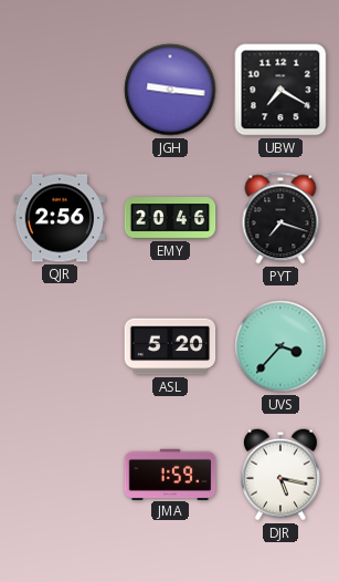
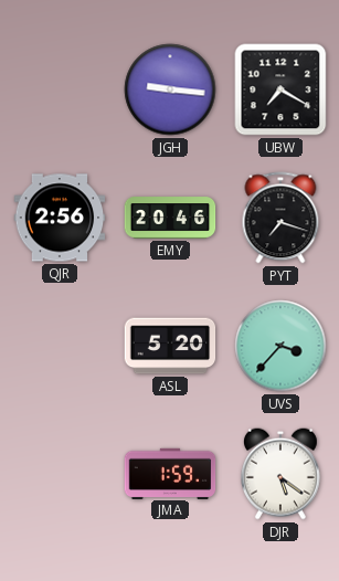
DJR: 5:17 -> 5:21
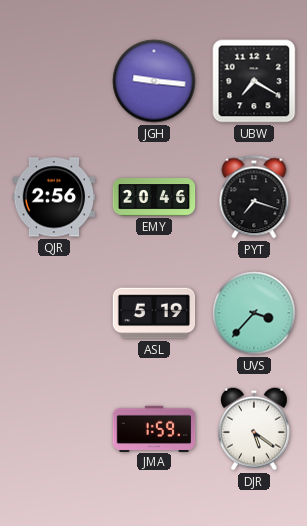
ASL: 5:20 -> 5:19
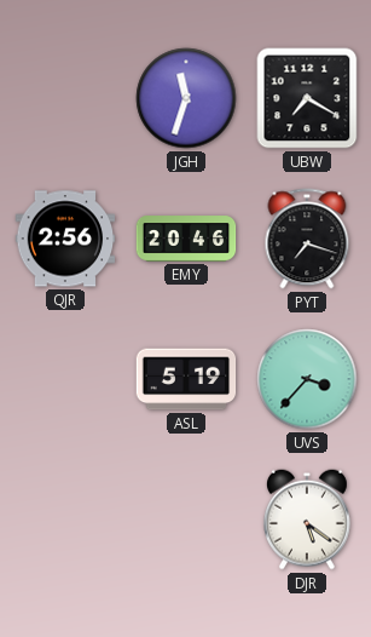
JGH: 9:16 -> 11:33
JMA: 1:59 -> none
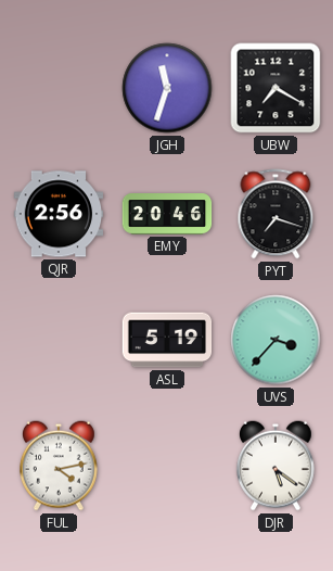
FUL: none -> 4:13
